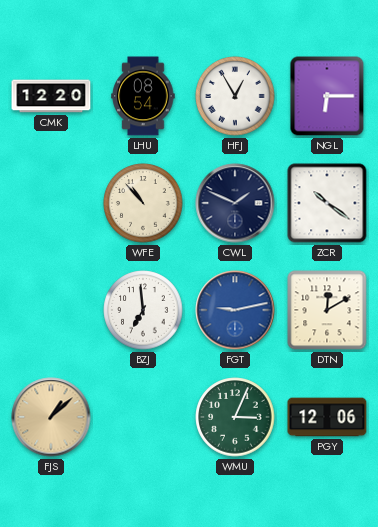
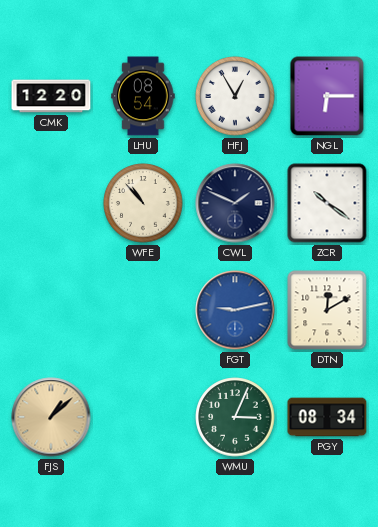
BZJ: 6:59 -> none
PGY: 12:06 -> 08:34
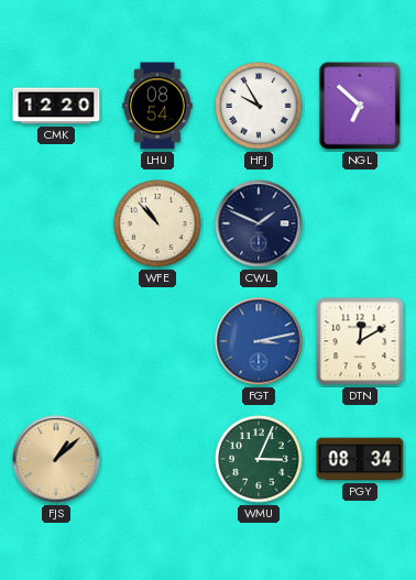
HFJ: 12:55 -> 9:55
NGL: 6:15 -> 6:52
ZCR: 10:21 -> none
FGT: 9:13 -> 3:13
